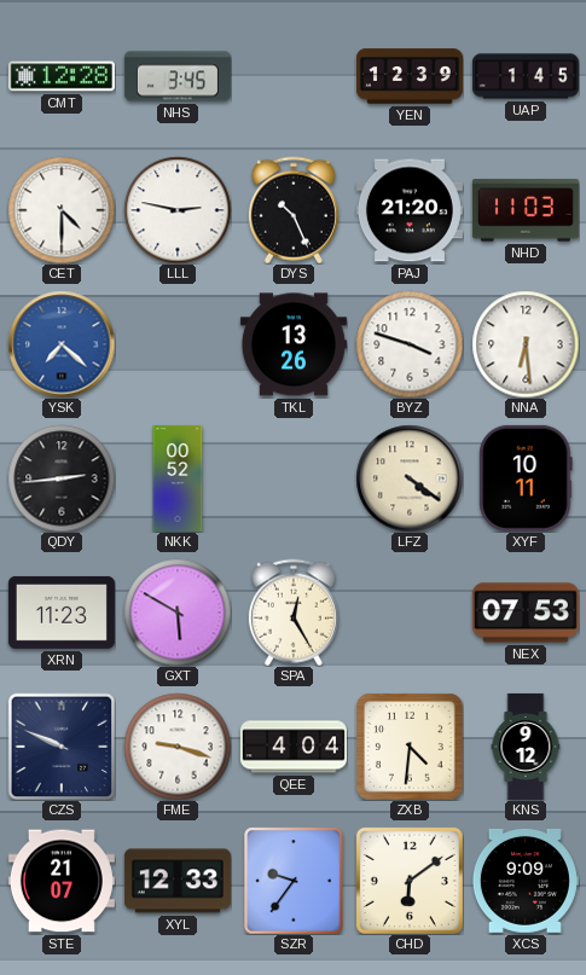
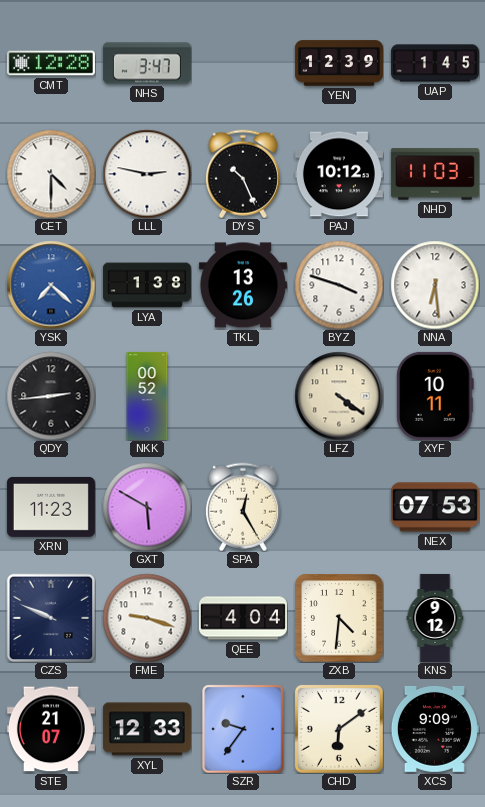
NHS: 3:45 -> 3:47
PAJ: 21:20 -> 10:12
LYA: none -> 1:38
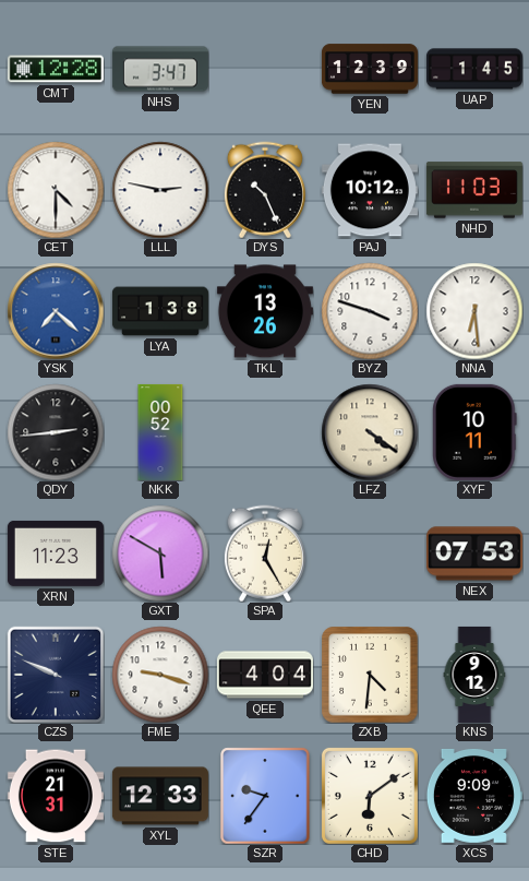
STE: 21:07 -> 21:31
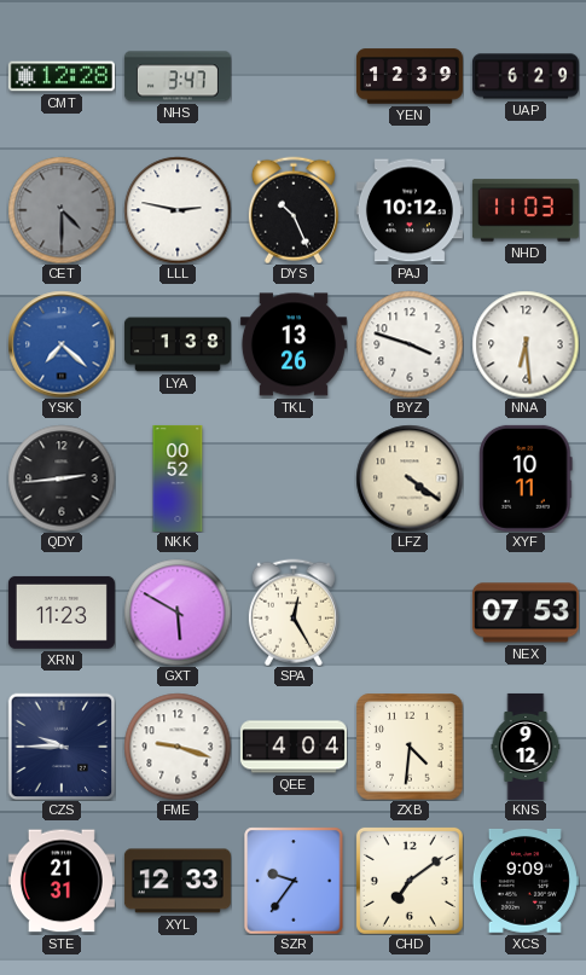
UAP: 1:45 -> 6:29
CET dial: white -> grey
CZS: 9:49 -> 9:45
CHD: 6:09 -> 7:09
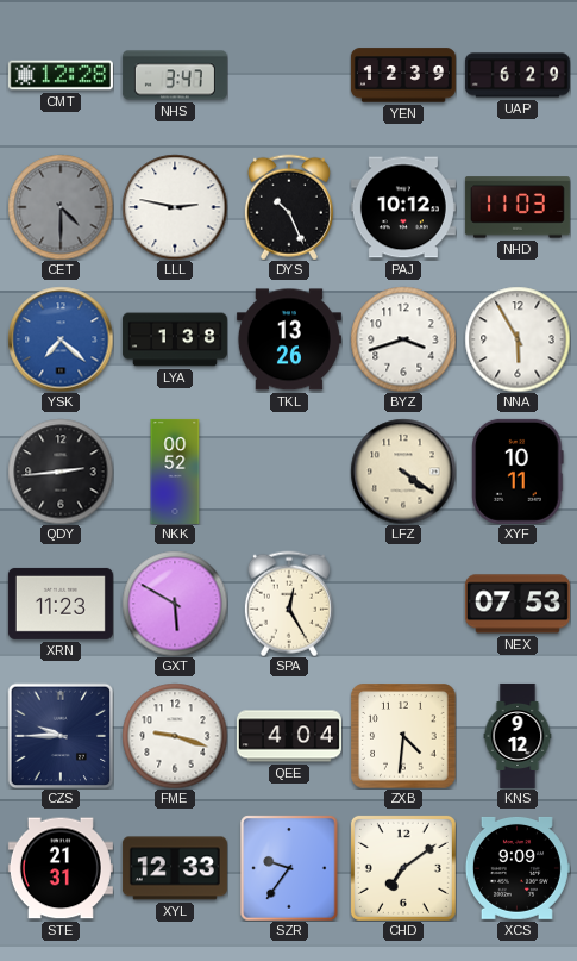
BYZ: 3:48 -> 3:42
NNA: 6:29 -> 5:55
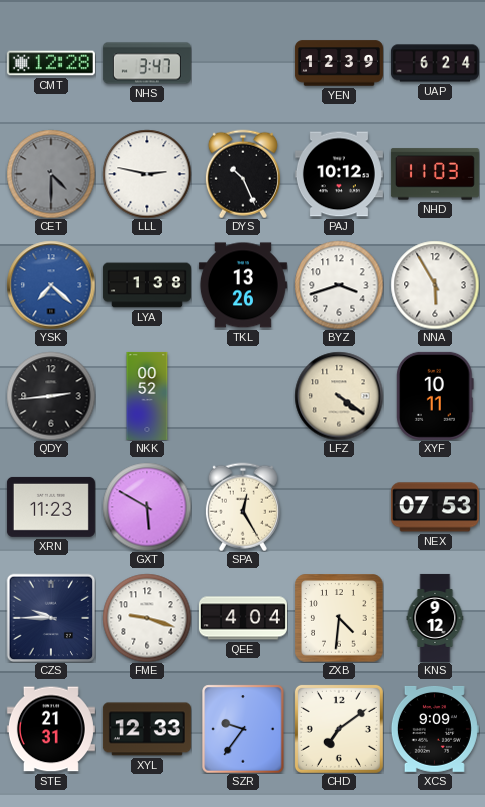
UAP: 6:29 -> 6:24
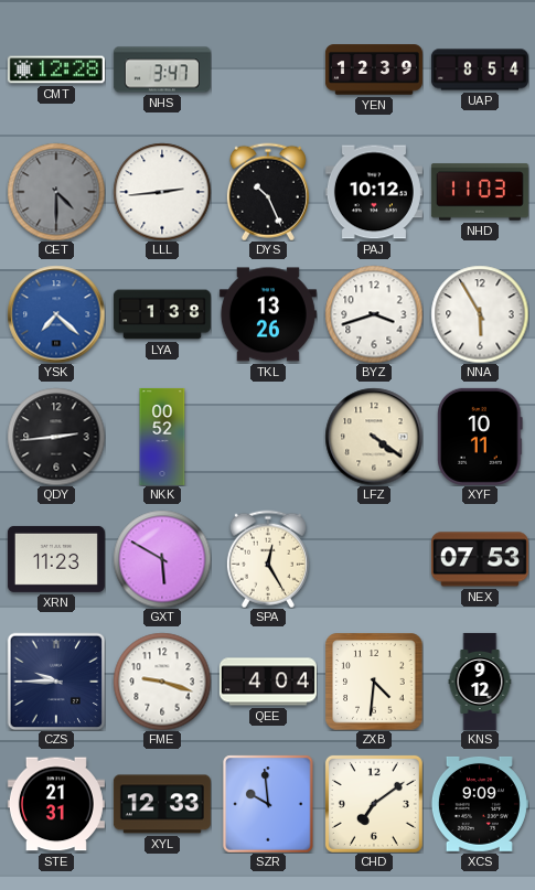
UAP: 6:24 -> 8:54
LLL: 2:47 -> 2:44
SZR: 9:36 -> 9:59
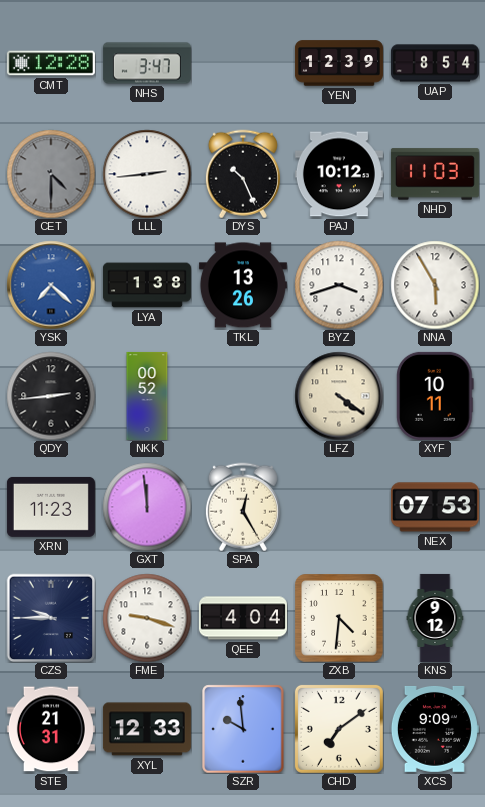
GXT: 5:50 -> 11:59
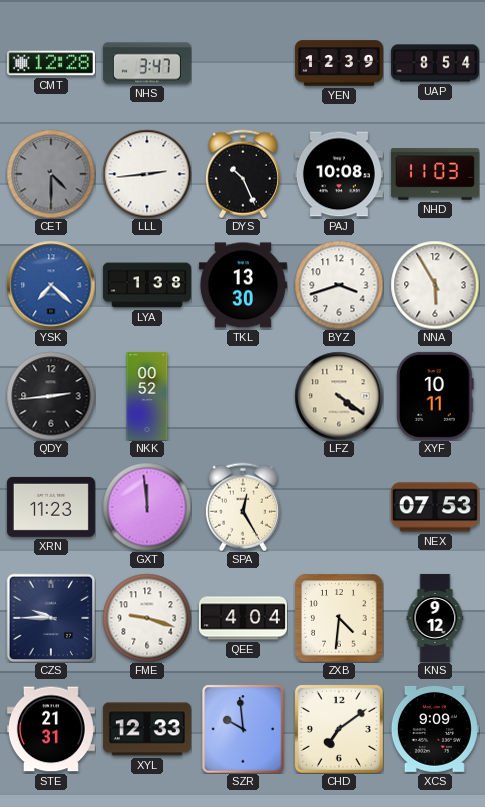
PAJ: 10:12 -> 10:08
TKL: 13:26 -> 13:30
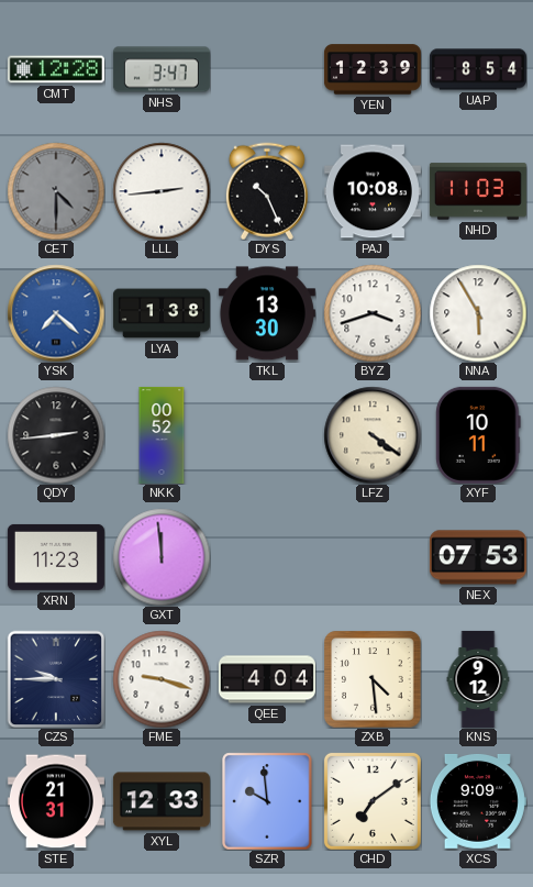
SPA: 12:25 -> none
ZXB: 4:31 -> 4:29
